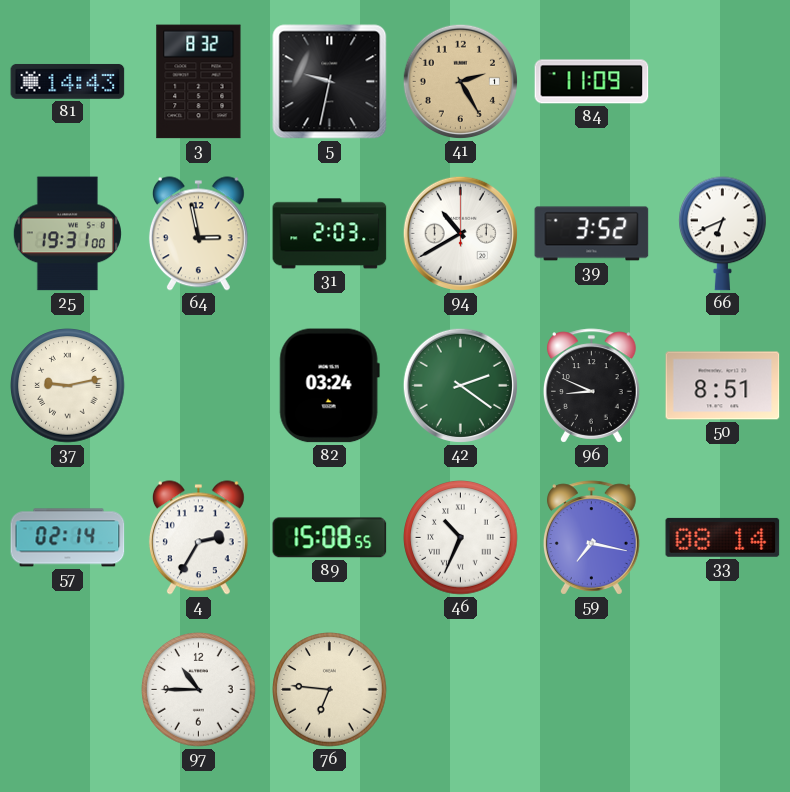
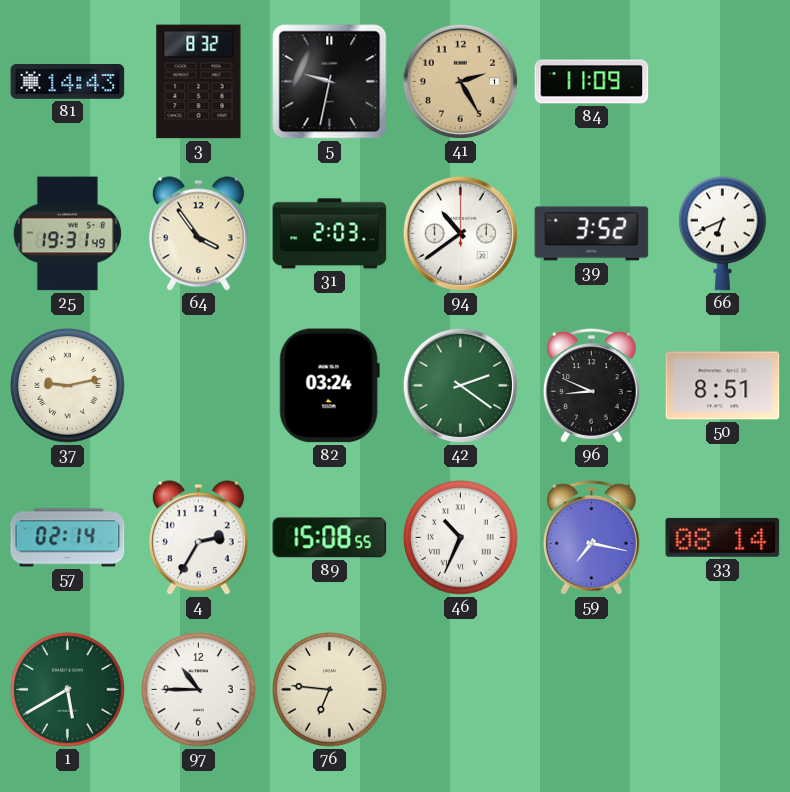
25: 19:31:00 -> 19:31:49
64: 2:58 -> 3:54
94: 10:40 -> 10:39
1: none -> 5:40
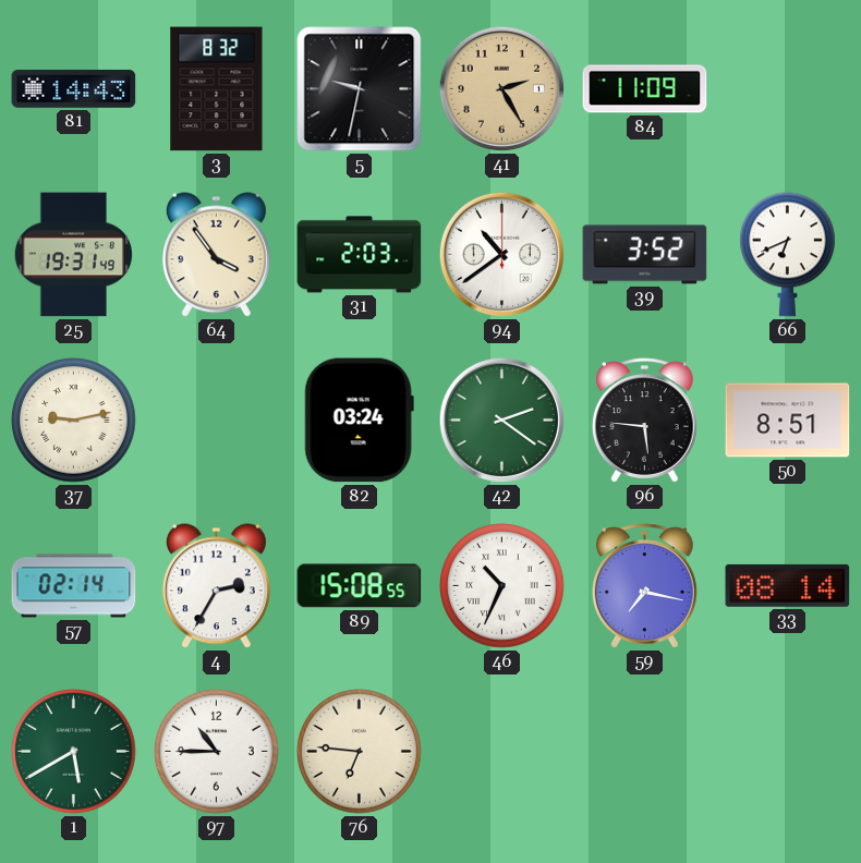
96: 8:49 -> 5:46
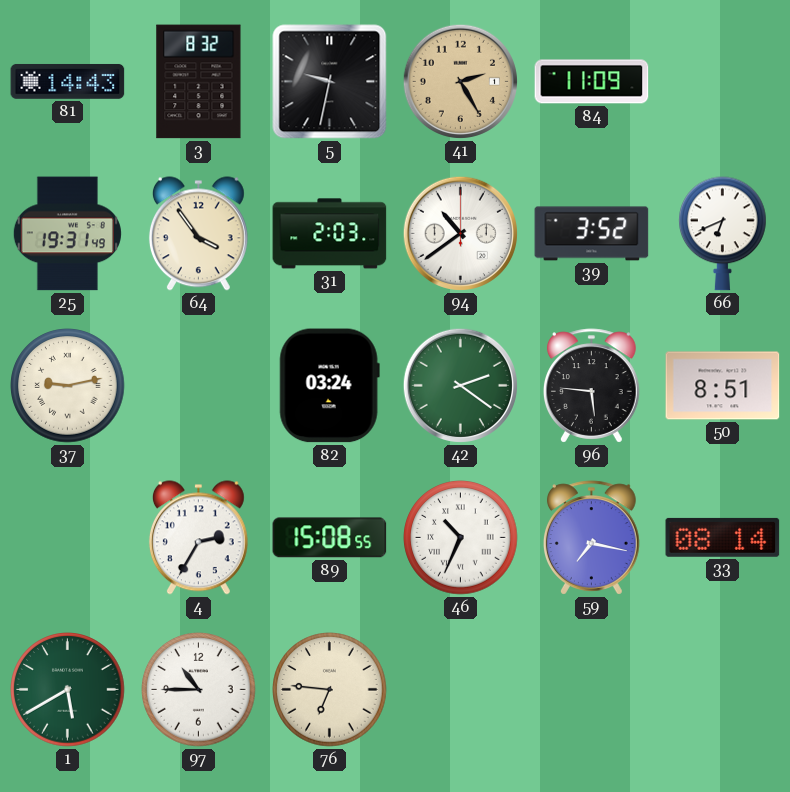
57: 02:14 -> none
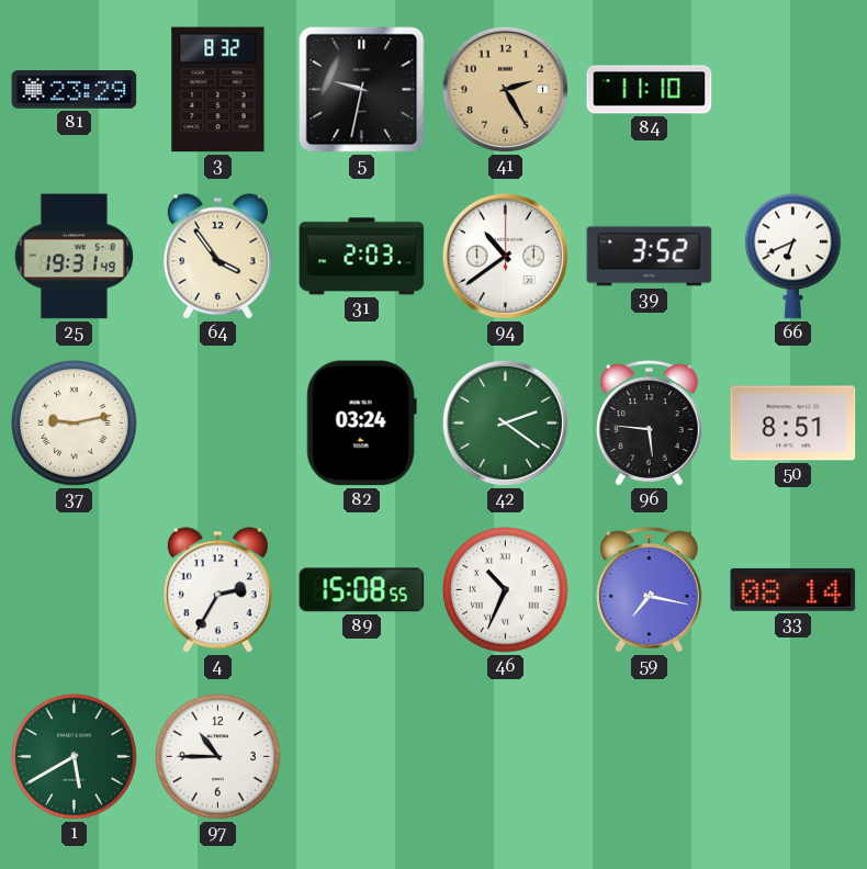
81: 14:43 -> 23:29
84: 11:09 -> 11:10
76: 6:46 -> none
